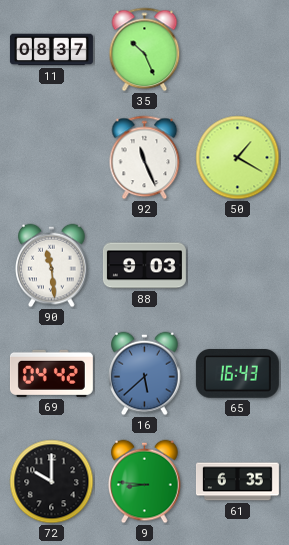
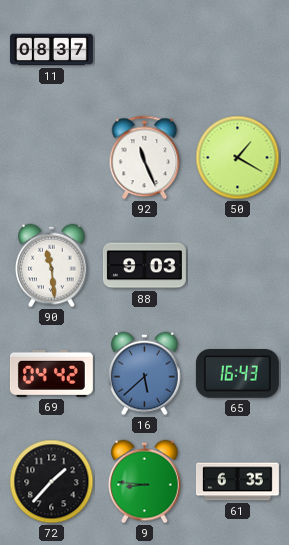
35: 10:26 -> none
72: 10:00 -> 1:37
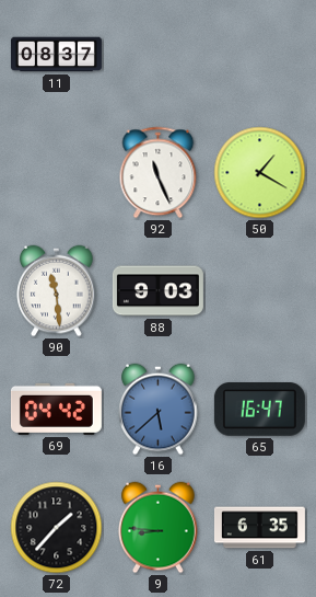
65: 16:43 -> 16:47
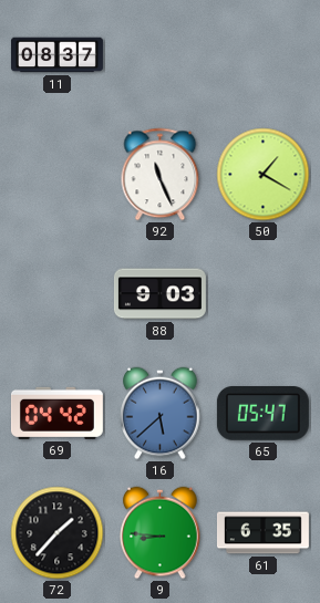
90: 11:29 -> none
65: 16:47 -> 05:47
